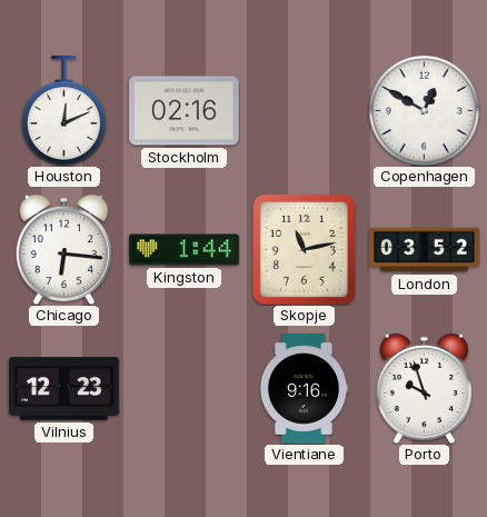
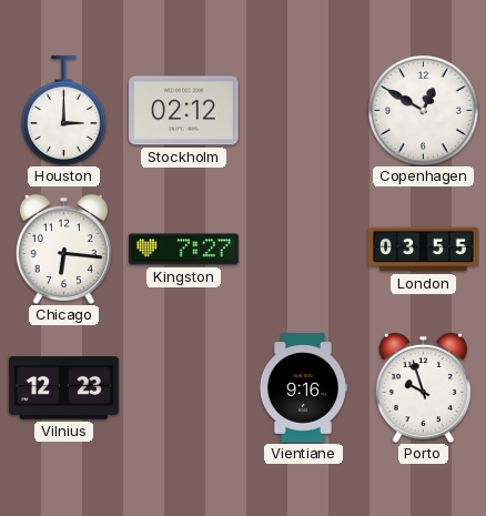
Houston: 12:11 -> 3:00
Stockholm: 02:16 -> 02:12
Kingston: 1:44 -> 7:27
Skopje: 11:13 -> none
London: 03:52 -> 03:55
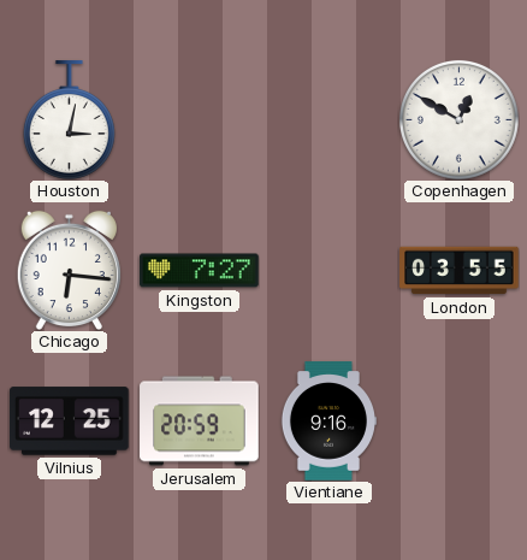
Houston: 3:00 -> 3:02
Stockholm: 02:12 -> none
Vilnius: 12:23 -> 12:25
Jerusalem: none -> 20:59
Porto: 9:57 -> none
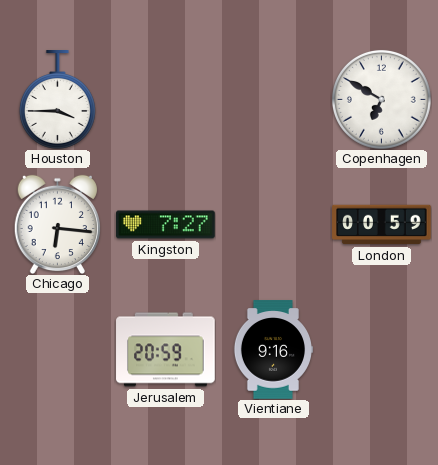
Houston: 3:02 -> 3:45
Copenhagen: 12:50 -> 6:50
London: 03:55 -> 00:59
Vilnius: 12:25 -> none
